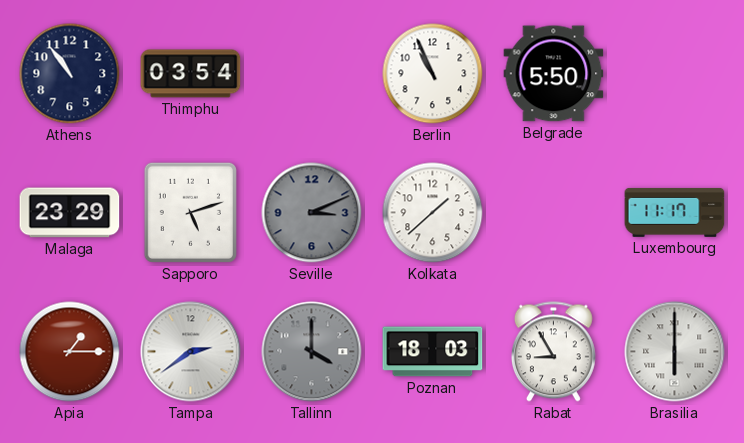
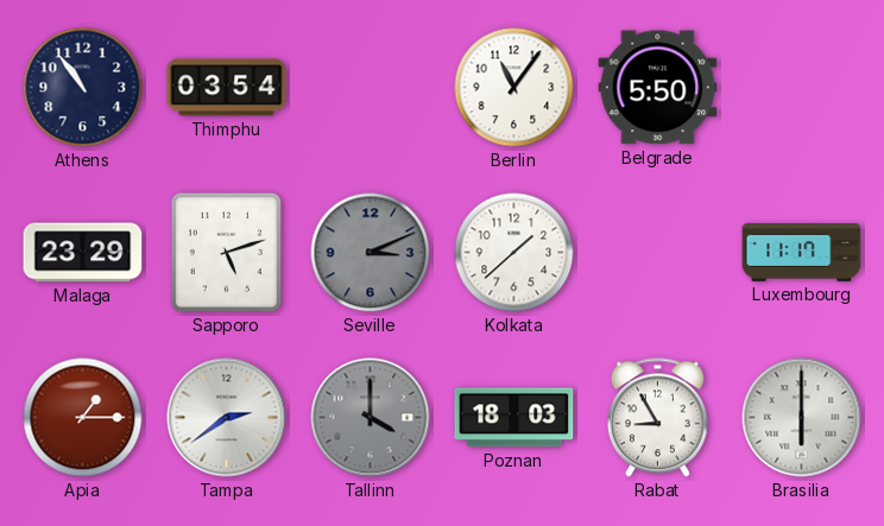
Berlin: 10:56 -> 11:06
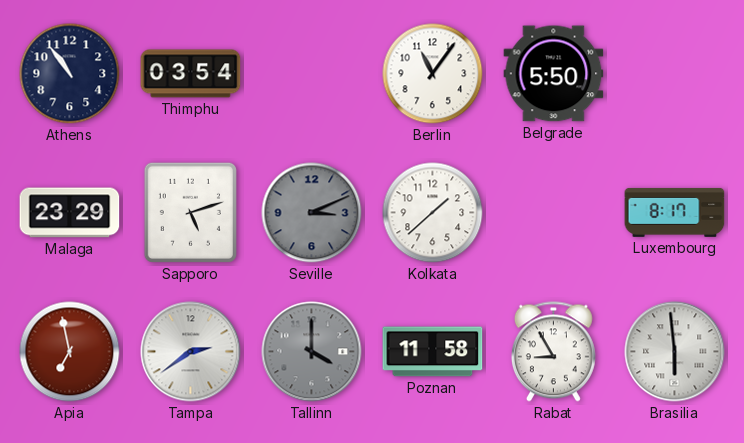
Luxembourg: 11:17 -> 8:17
Apia: 1:15 -> 6:58
Poznan: 18:03 -> 11:58
Brasilia: 6:00 -> 5:59
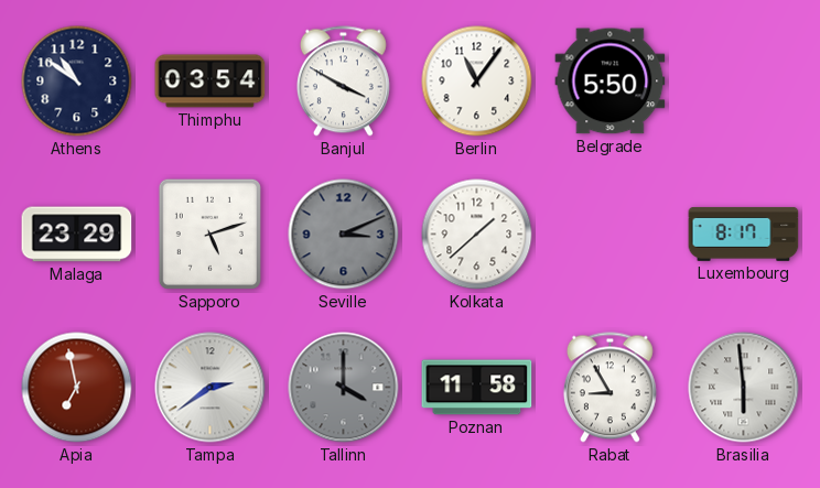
Athens: 10:54 -> 10:51
Banjul: none -> 3:50
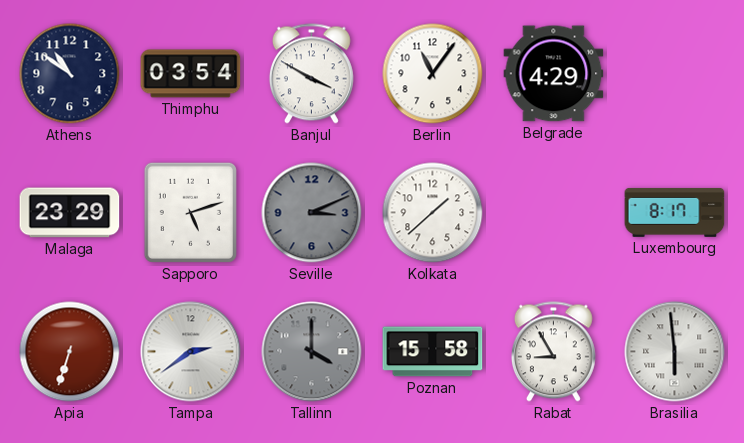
Belgrade: 5:50 -> 4:29
Apia: 6:58 -> 6:33
Poznan: 11:58 -> 15:58
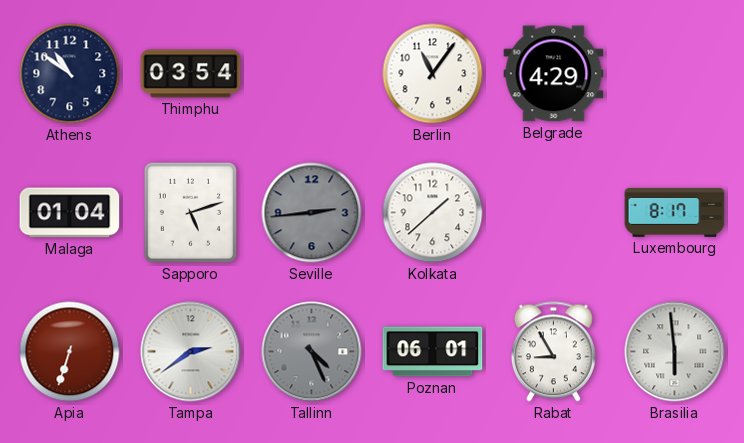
Banjul: 3:50 -> none
Malaga: 23:29 -> 01:04
Seville: 3:11 -> 2:44
Tallinn: 4:00 -> 4:26
Poznan: 15:58 -> 06:01
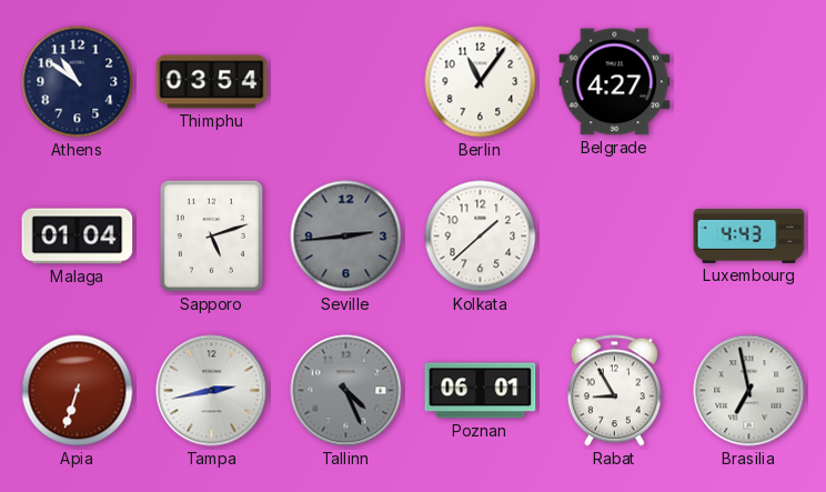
Belgrade: 4:29 -> 4:27
Luxembourg: 8:17 -> 4:43
Tampa: 2:39 -> 2:43
Brasilia: 5:59 -> 6:58
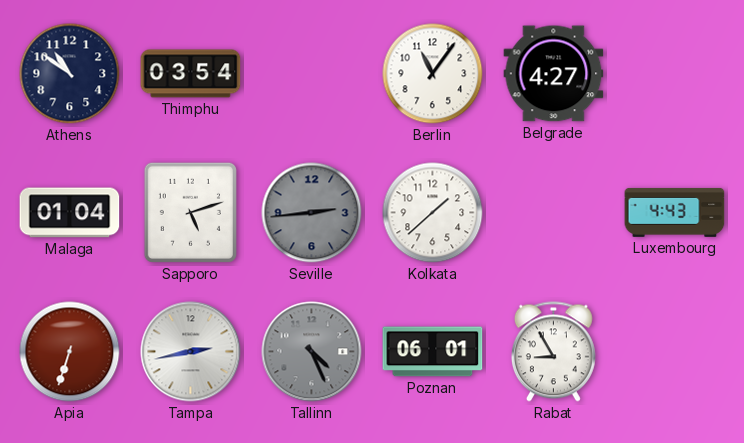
Brasilia: 6:58 -> none
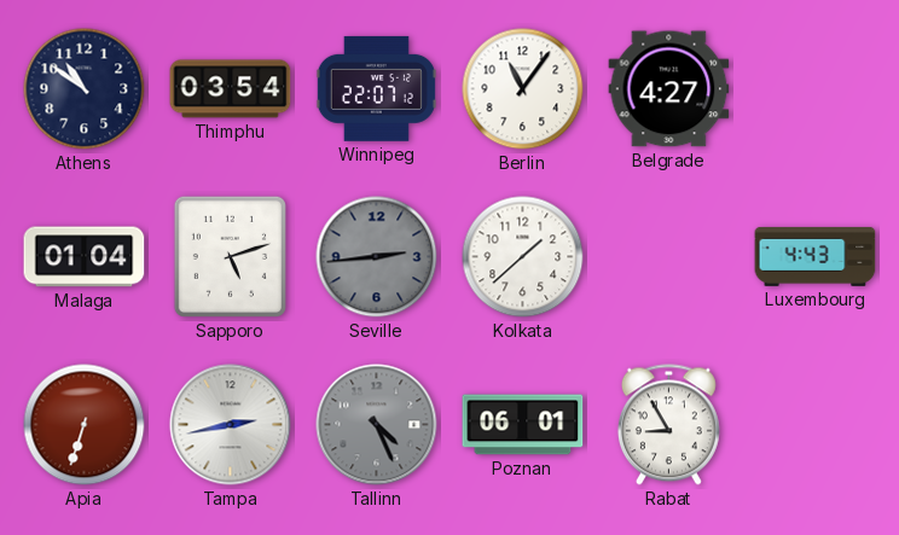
Winnipeg: none -> 22:07
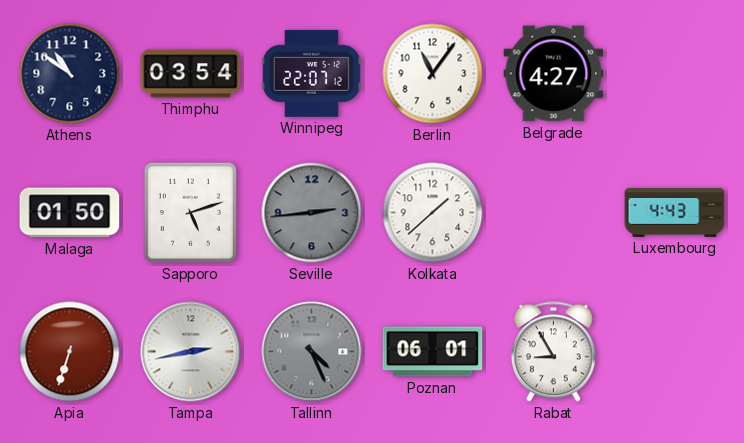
Malaga: 01:04 -> 01:50
